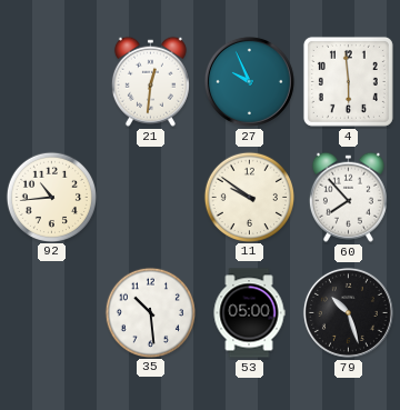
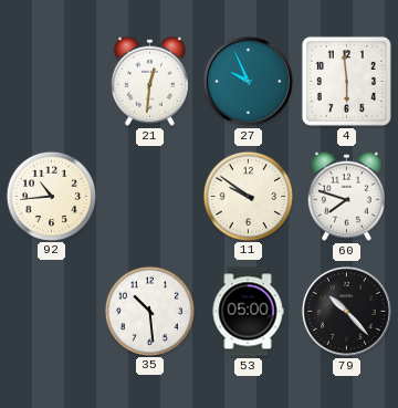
60: 7:53 -> 7:48
79: 10:27 -> 10:23
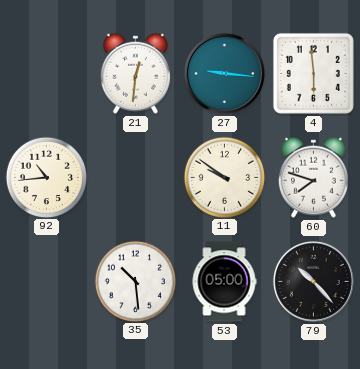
27: 9:56 -> 9:16
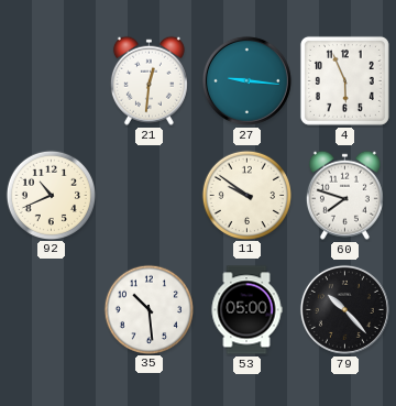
4: 5:59 -> 5:56
92: 10:44 -> 10:41
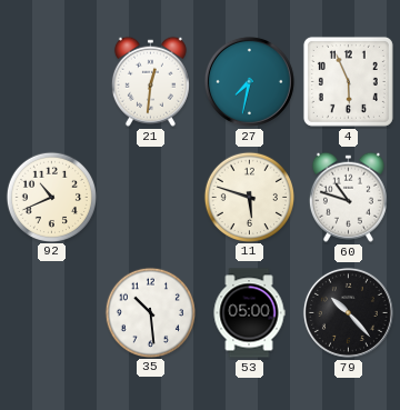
27: 9:16 -> 7:32
11: 9:51 -> 5:48
60: 7:48 -> 10:48
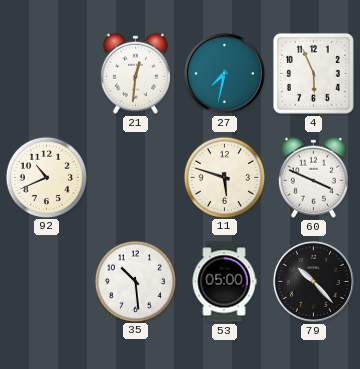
60: 10:48 -> 3:49
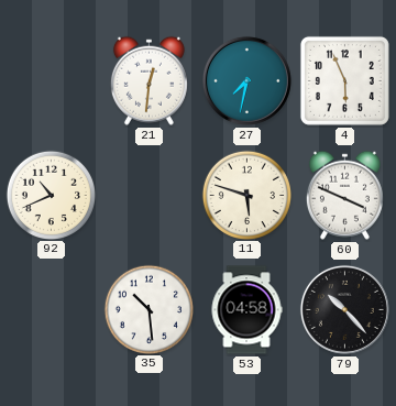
53: 05:00 -> 04:58
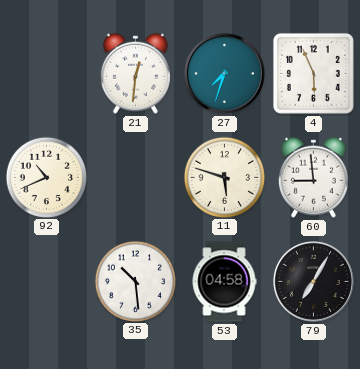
27: 7:32 -> 7:33
60: 3:49 -> 8:59
79: 10:23 -> 7:05
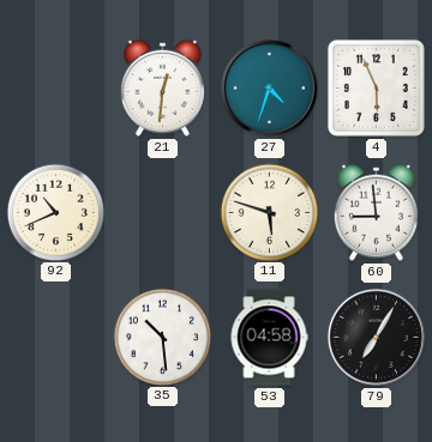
27: 7:33 -> 4:33
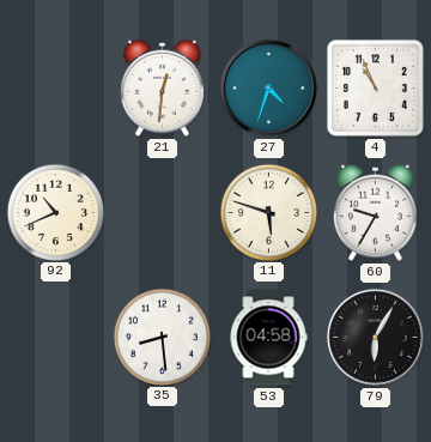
4: 5:56 -> 10:56
60: 8:59 -> 9:35
35: 10:29 -> 8:29
79: 7:05 -> 6:05
